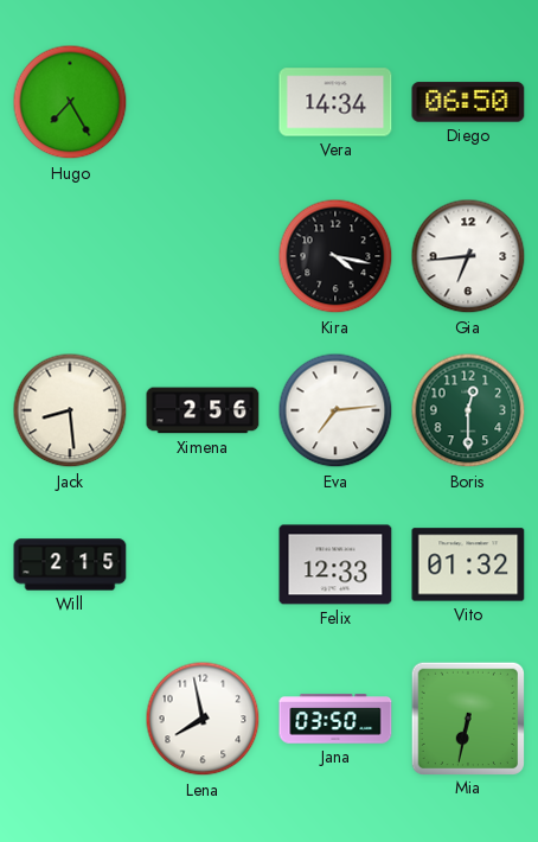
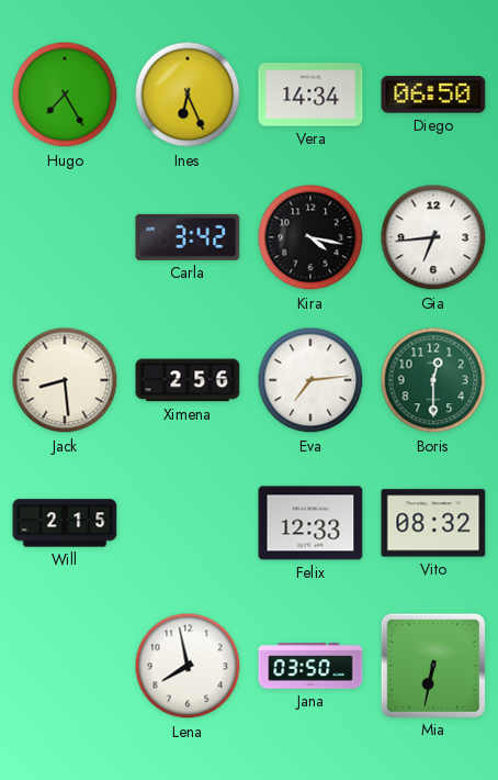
Ines: none -> 6:26
Carla: none -> 3:42
Vito: 01:32 -> 08:32
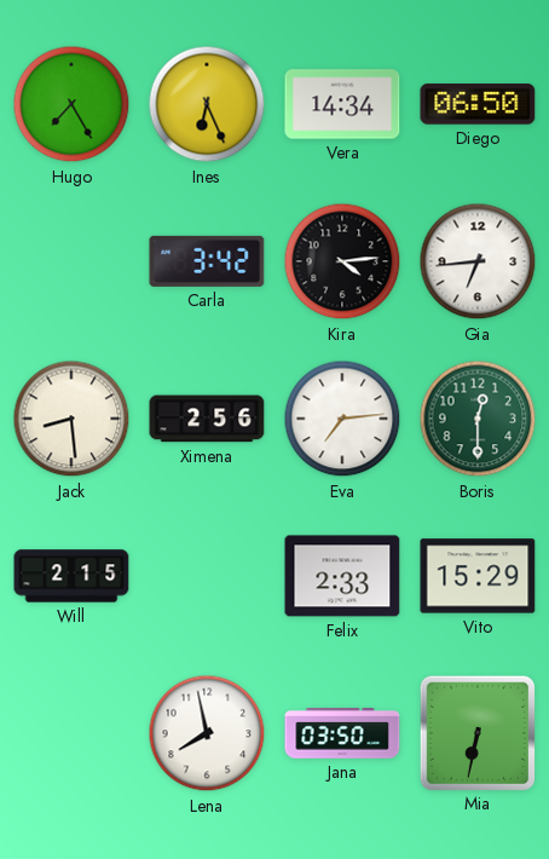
Kira: 4:17 -> 4:14
Felix: 12:33 -> 2:33
Vito: 08:32 -> 15:29
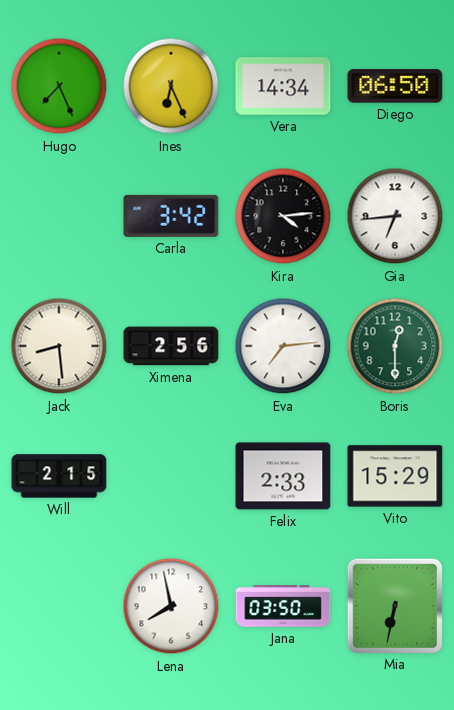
Hugo: 7:25 -> 7:26
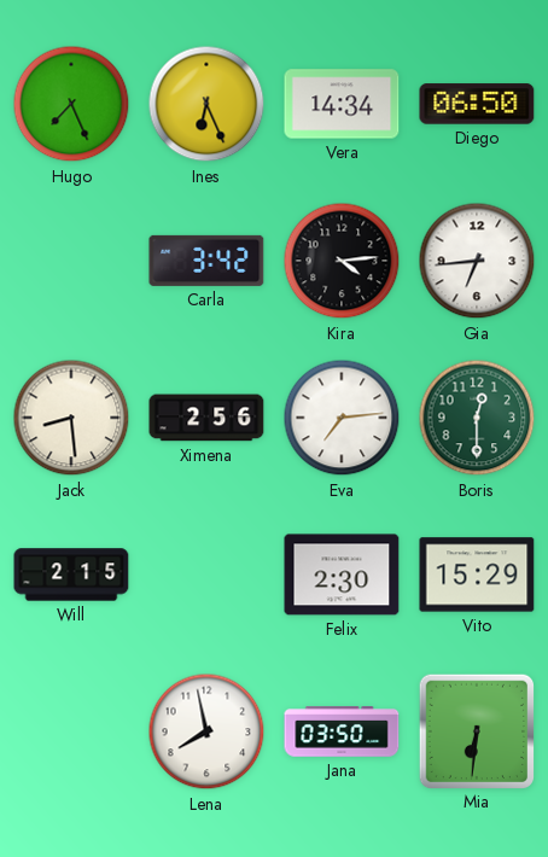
Felix: 2:33 -> 2:30
Mia: 6:32 -> 6:31
